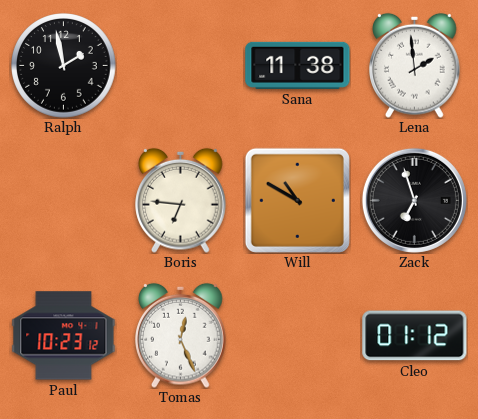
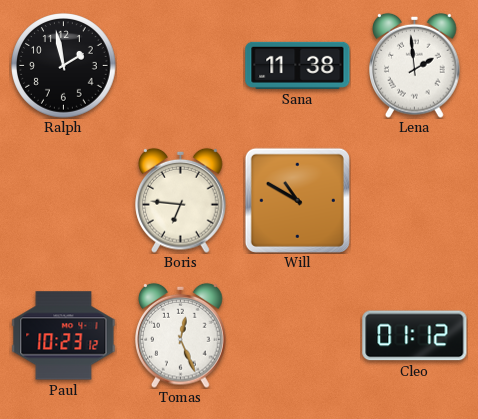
Zack: 6:57 -> none
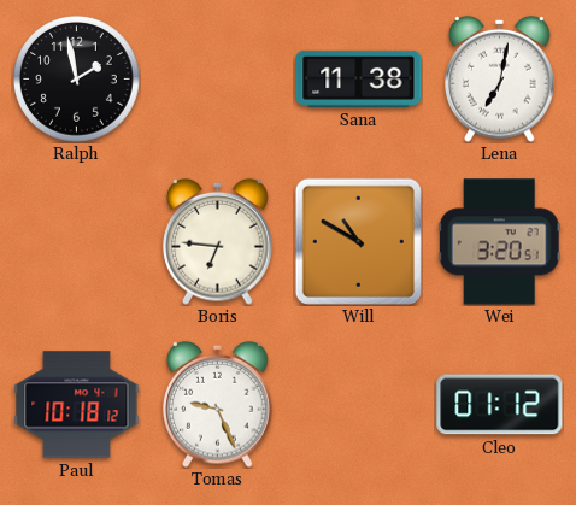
Lena: 1:59 -> 7:02
Wei: none -> 3:20
Paul: 10:23 -> 10:18
Tomas: 12:26 -> 9:26
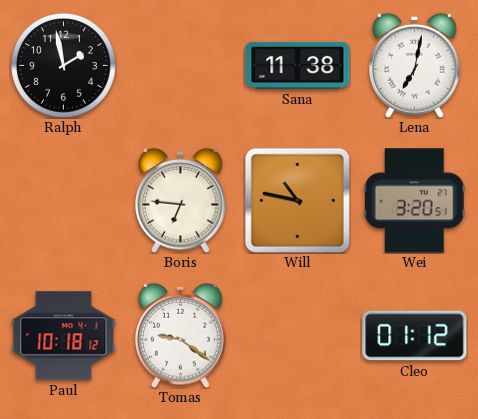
Will: 10:50 -> 10:47
Tomas: 9:26 -> 9:21
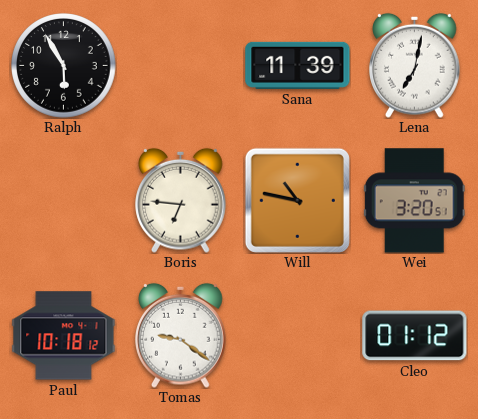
Ralph: 1:58 -> 5:55
Sana: 11:38 -> 11:39
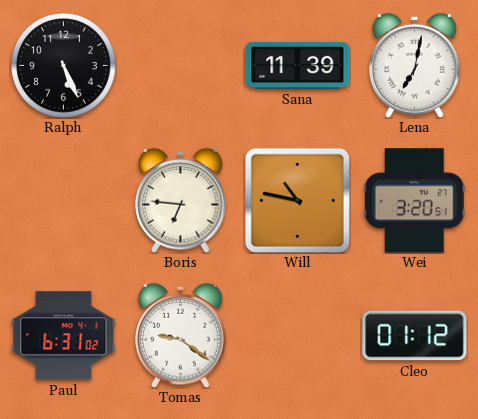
Ralph: 5:55 -> 5:26
Paul: 10:18 -> 6:31
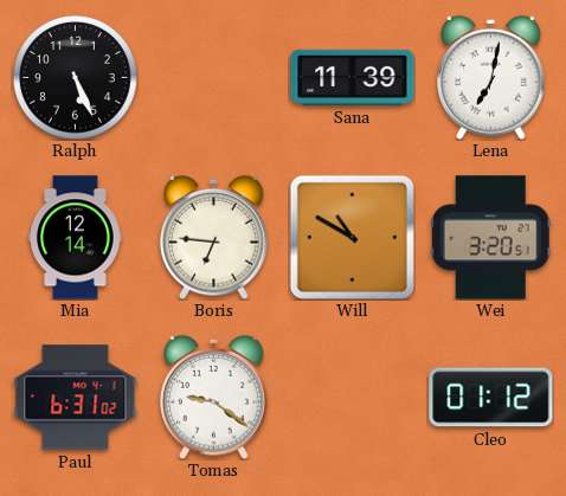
Mia: none -> 12:14
Will: 10:47 -> 10:50
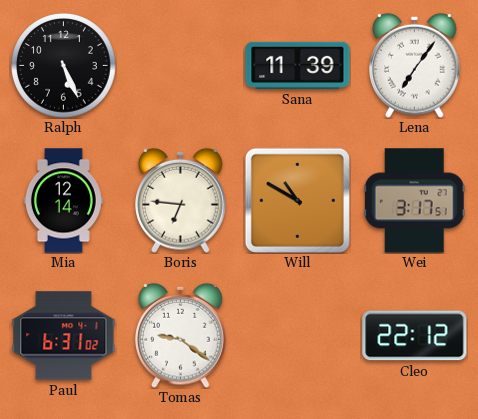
Lena: 7:02 -> 7:06
Wei: 3:20 -> 3:17
Cleo: 01:12 -> 22:12
